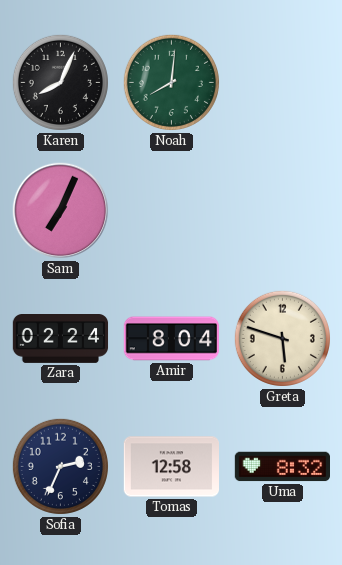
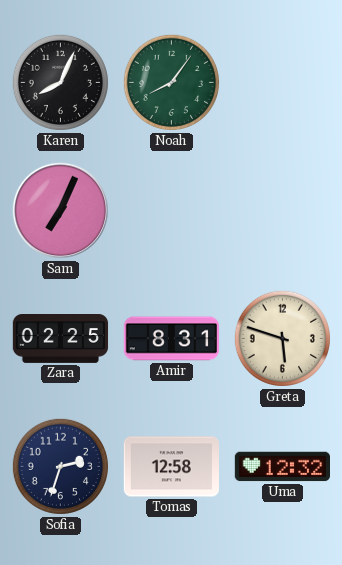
Noah: 8:01 -> 8:06
Zara: 02:24 -> 02:25
Amir: 8:04 -> 8:31
Sofia: 2:34 -> 2:33
Uma: 8:32 -> 12:32
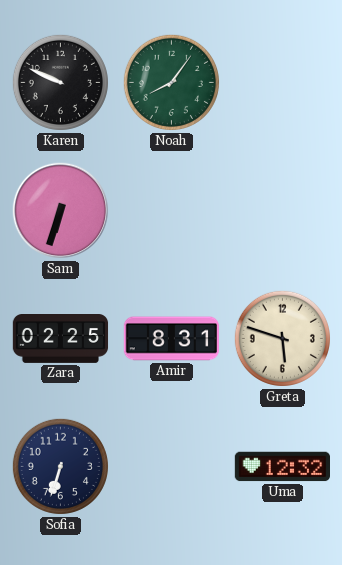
Karen: 8:04 -> 9:49
Sam: 7:04 -> 6:33
Sofia: 2:33 -> 6:33
Tomas: 12:58 -> none
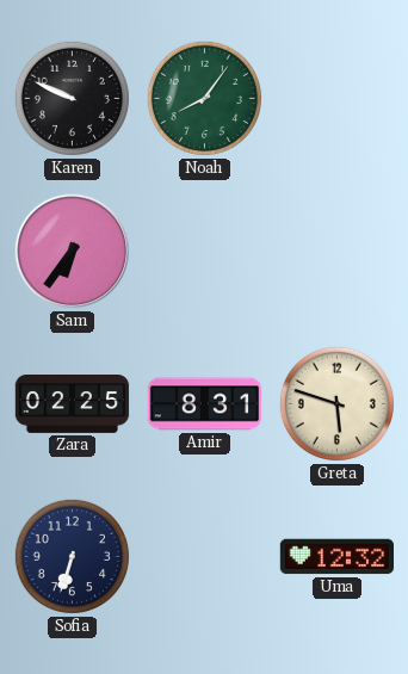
Sam: 6:33 -> 6:36
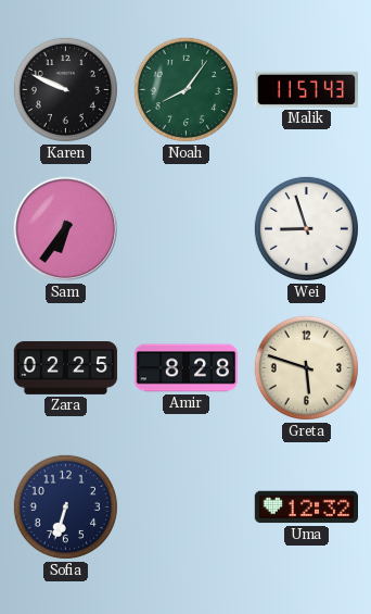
Malik: none -> 11:57
Wei: none -> 8:57
Amir: 8:31 -> 8:28
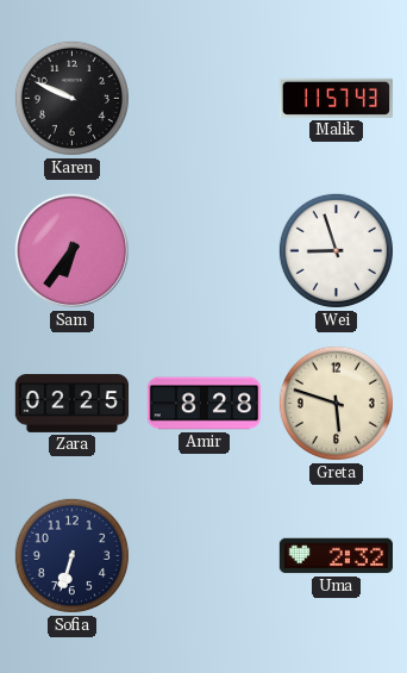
Noah: 8:06 -> none
Uma: 12:32 -> 2:32
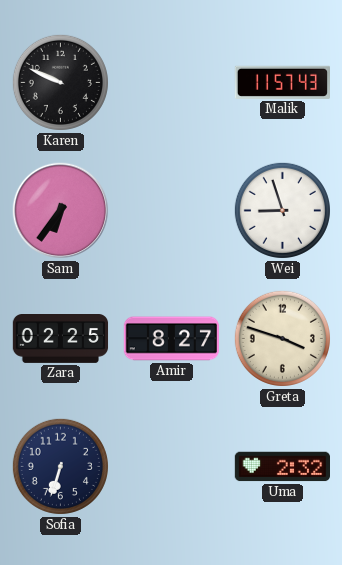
Amir: 8:28 -> 8:27
Greta: 5:48 -> 3:48
